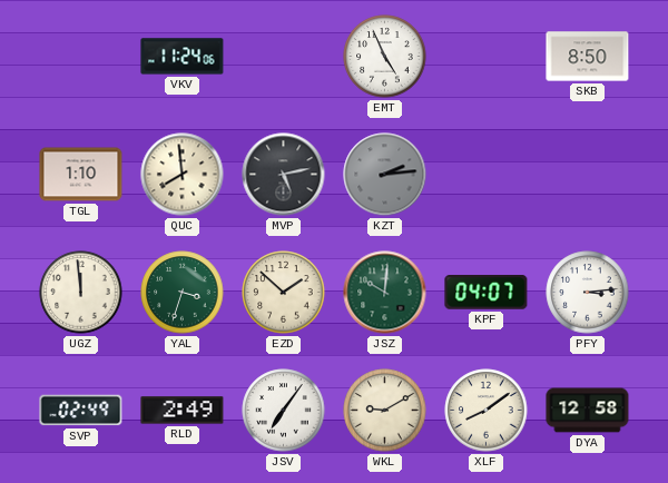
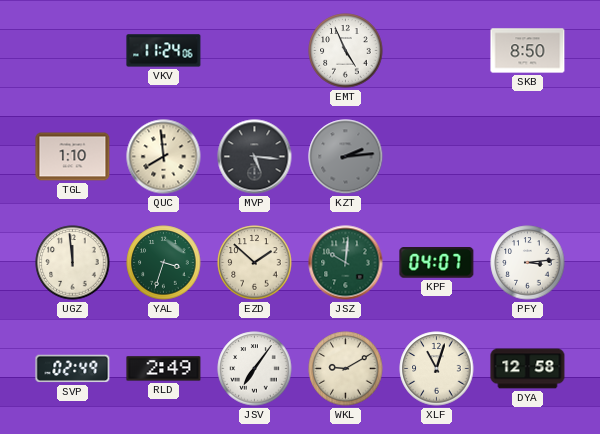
MVP: 5:13 -> 5:16
XLF: 8:09 -> 11:03
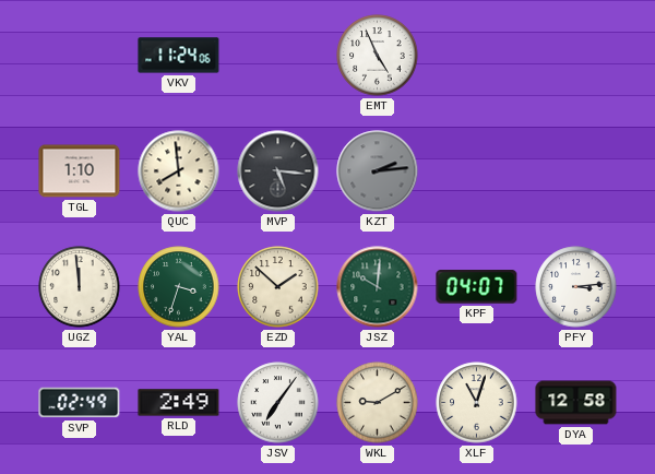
SKB: 8:50 -> none
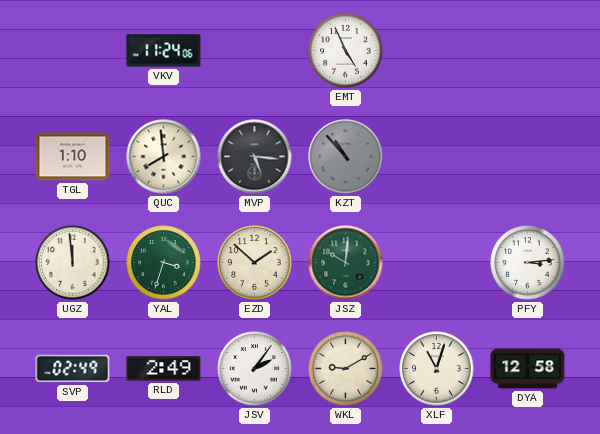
KZT: 2:14 -> 10:53
KPF: 04:07 -> none
JSV: 7:06 -> 2:06
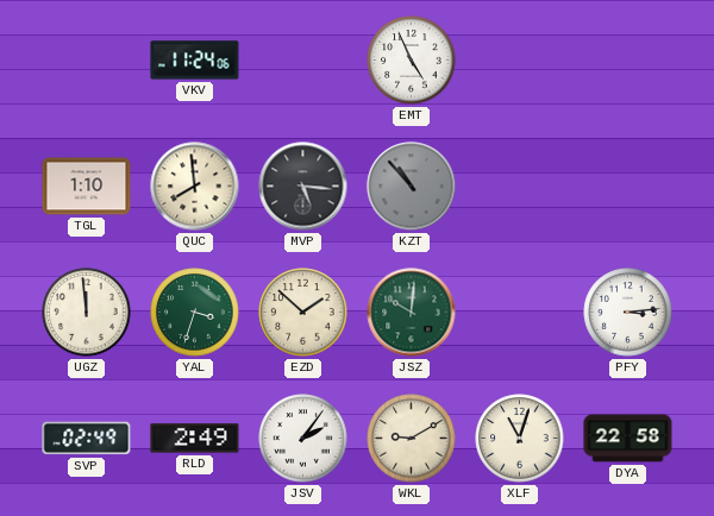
DYA: 12:58 -> 22:58
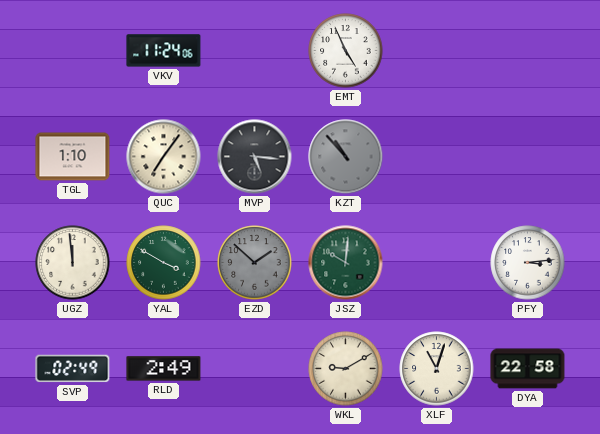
QUC: 7:59 -> 7:06
YAL: 3:33 -> 3:50
EZD dial: cream -> grey
JSV: 2:06 -> none
